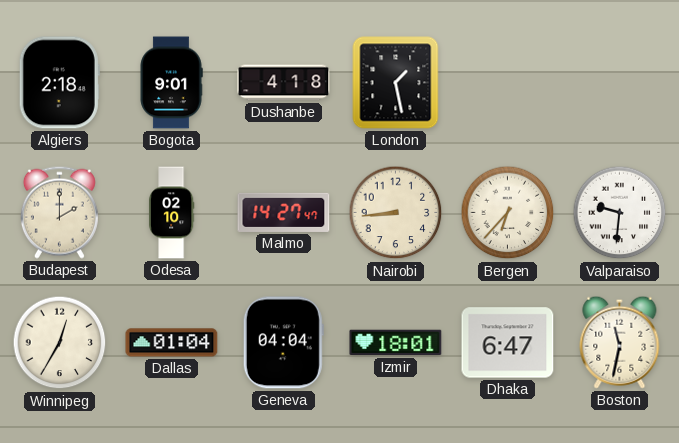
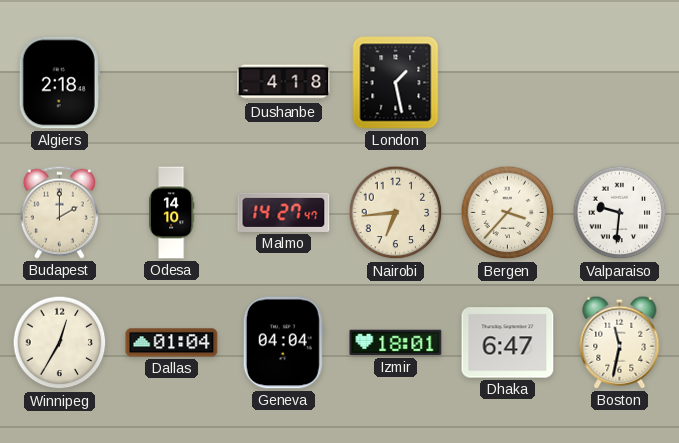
Bogota: 9:01 -> none
Odesa: 02:10 -> 14:10
Nairobi: 8:44 -> 6:44
Bergen: 6:37 -> 3:37
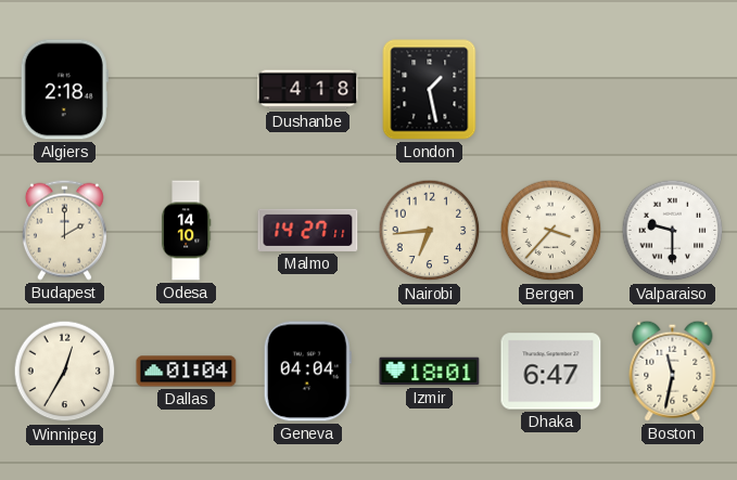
Malmo: 14:27:47 -> 14:27:11
Valparaiso: 9:31 -> 9:30
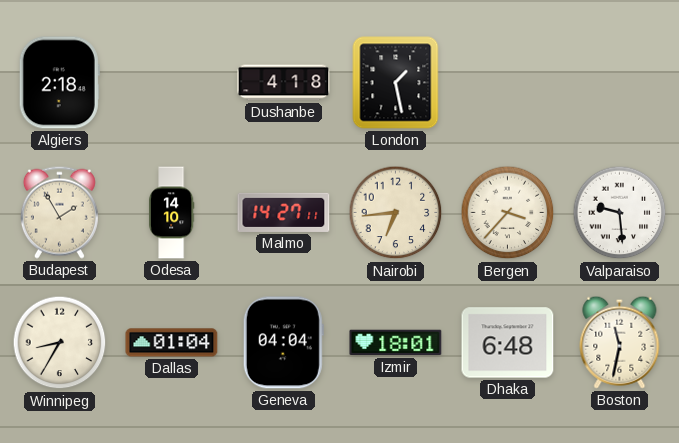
Budapest: 2:00 -> 1:55
Valparaiso: 9:30 -> 9:29
Winnipeg: 12:35 -> 8:35
Dhaka: 6:47 -> 6:48
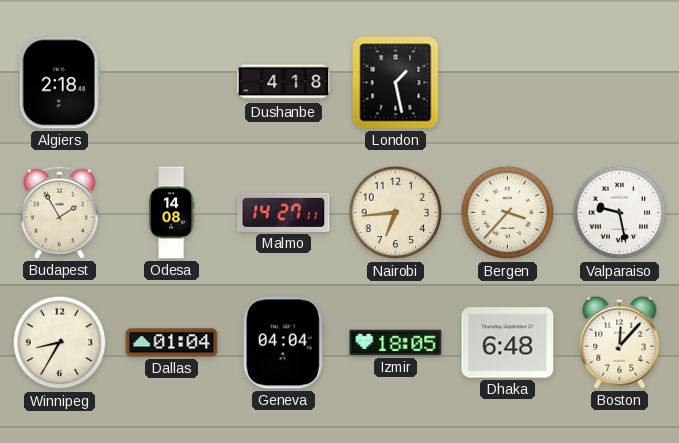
Odesa: 14:10 -> 14:08
Valparaiso: 9:29 -> 9:28
Izmir: 18:01 -> 18:05
Boston: 11:32 -> 12:07
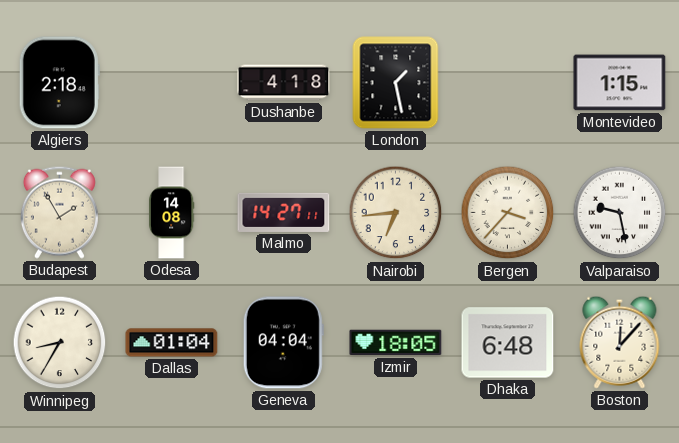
Montevideo: none -> 1:15
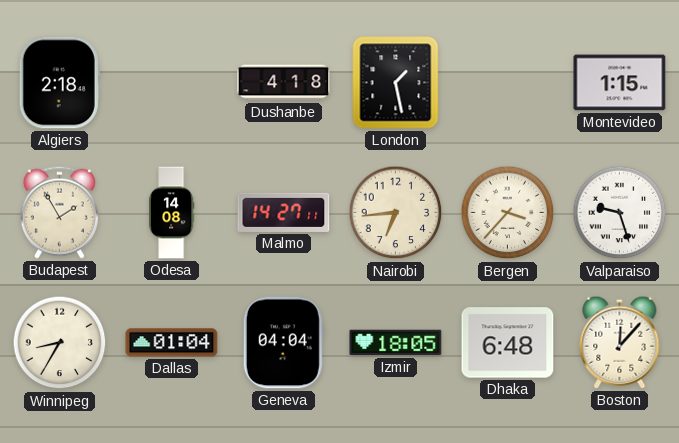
Valparaiso: 9:28 -> 9:27
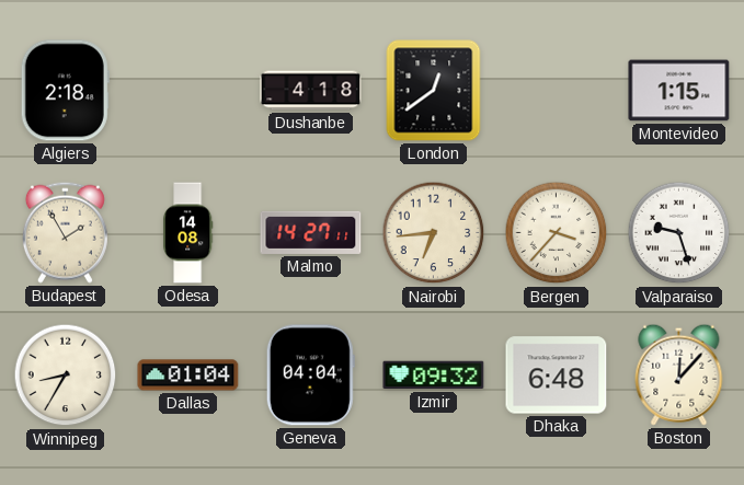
London: 1:28 -> 12:39
Izmir: 18:05 -> 09:32
